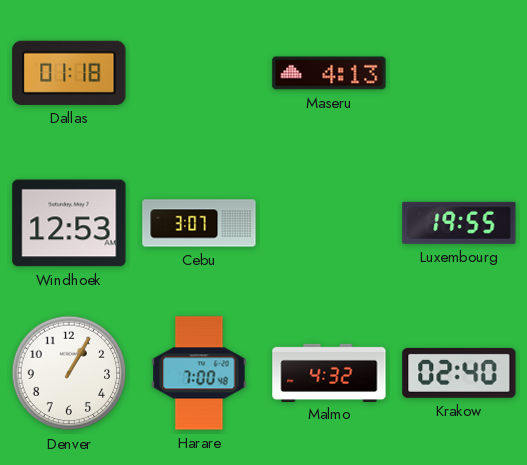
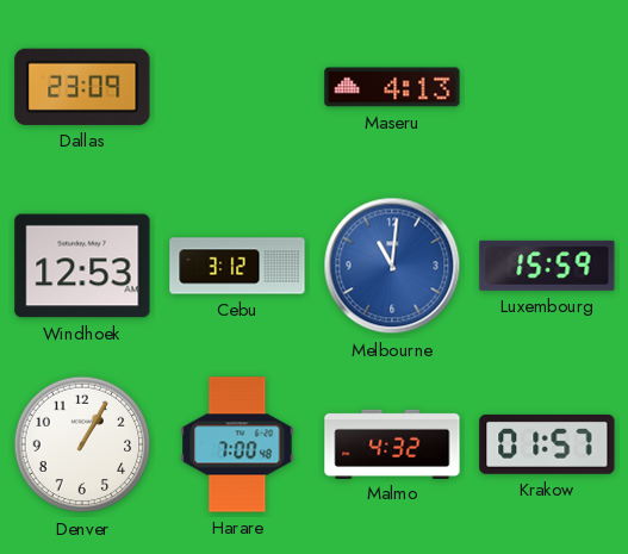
Dallas: 01:18 -> 23:09
Cebu: 3:07 -> 3:12
Melbourne: none -> 11:01
Luxembourg: 19:55 -> 15:59
Krakow: 02:40 -> 01:57
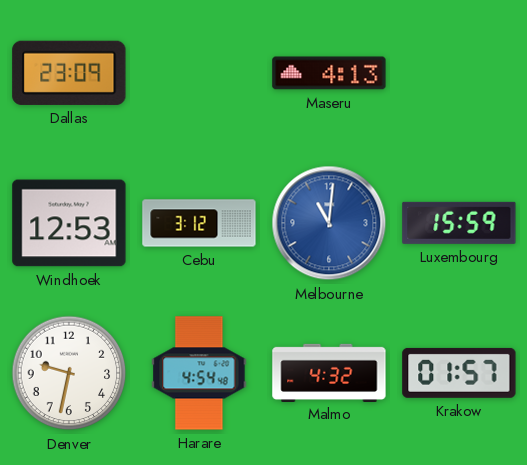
Denver: 1:05 -> 9:32
Harare: 7:00 -> 4:54
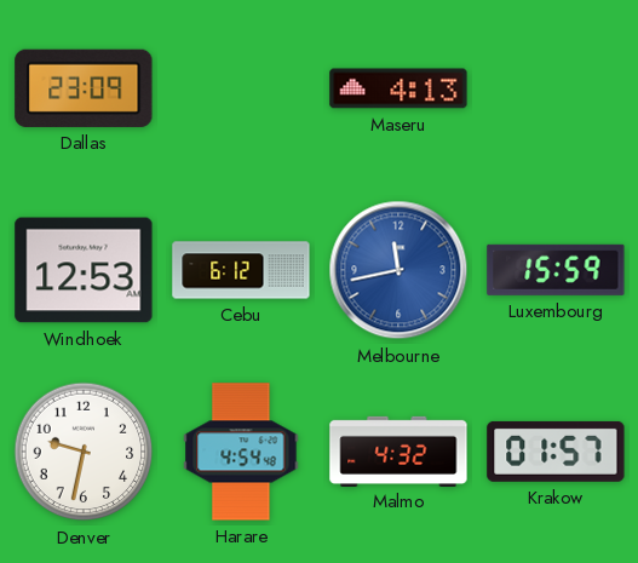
Cebu: 3:12 -> 6:12
Melbourne: 11:01 -> 11:43
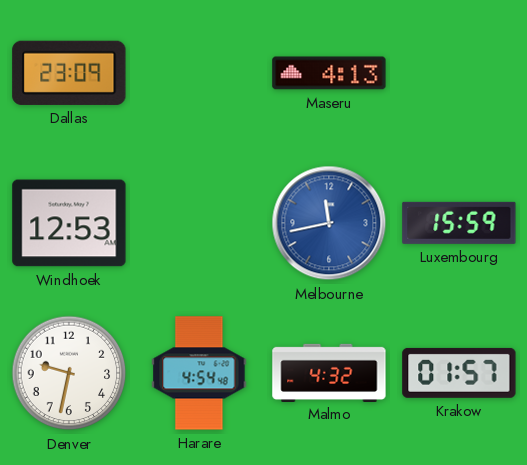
Cebu: 6:12 -> none
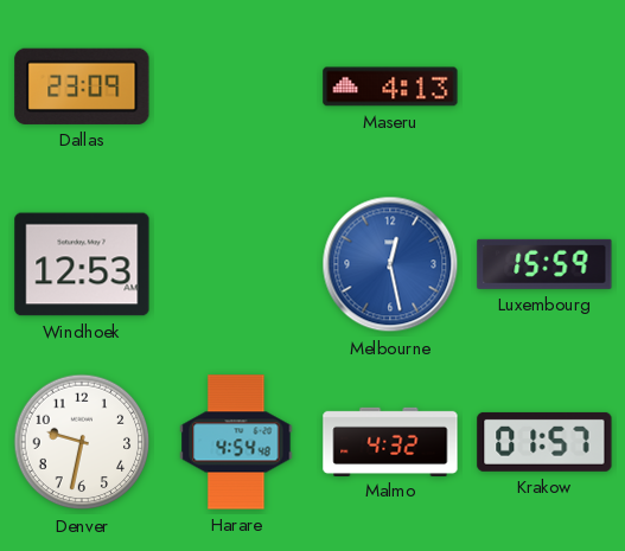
Melbourne: 11:43 -> 12:28
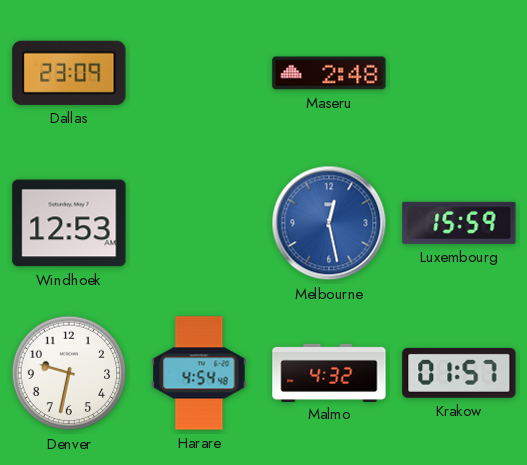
Maseru: 4:13 -> 2:48
